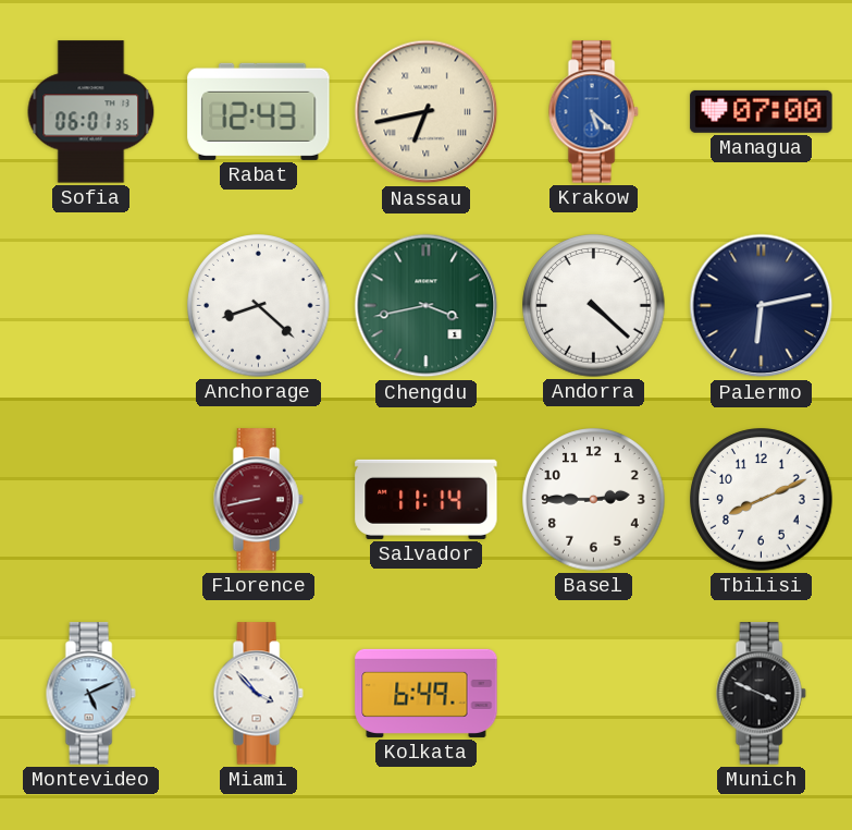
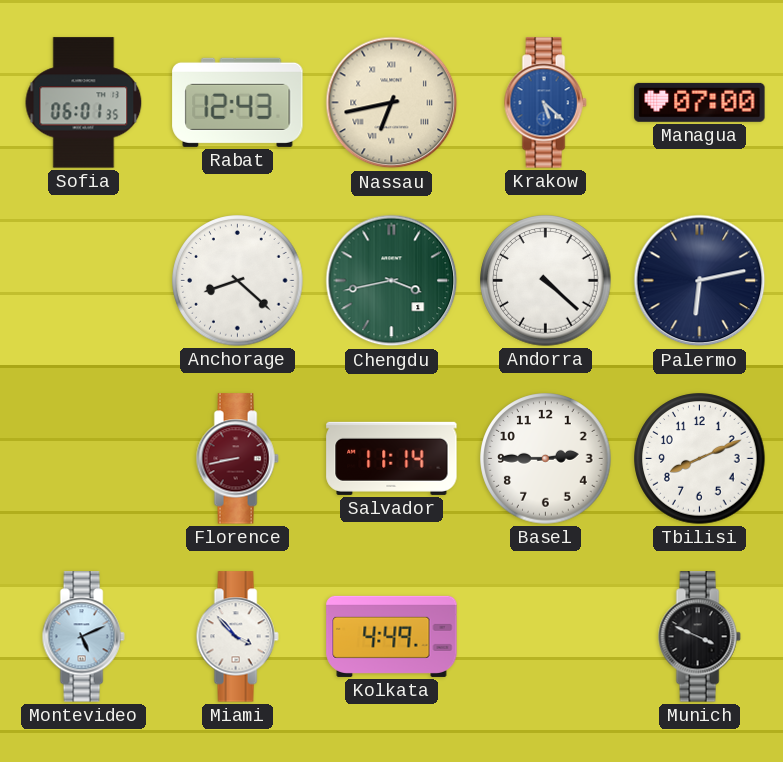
Kolkata: 6:49 -> 4:49
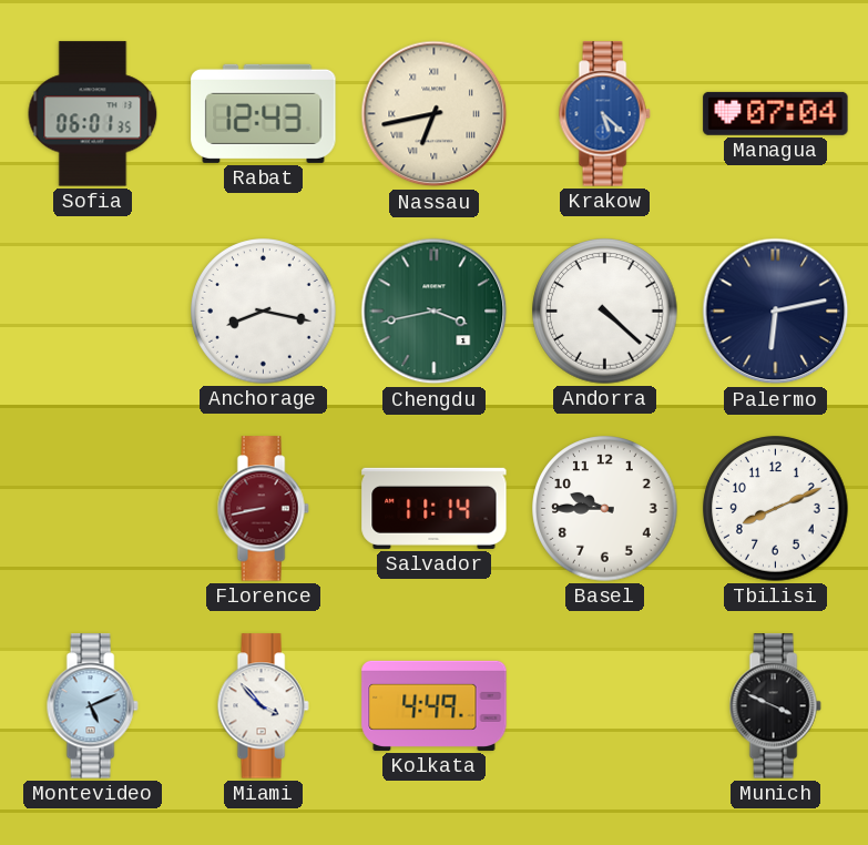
Managua: 07:00 -> 07:04
Anchorage: 8:22 -> 8:17
Basel: 2:45 -> 9:45
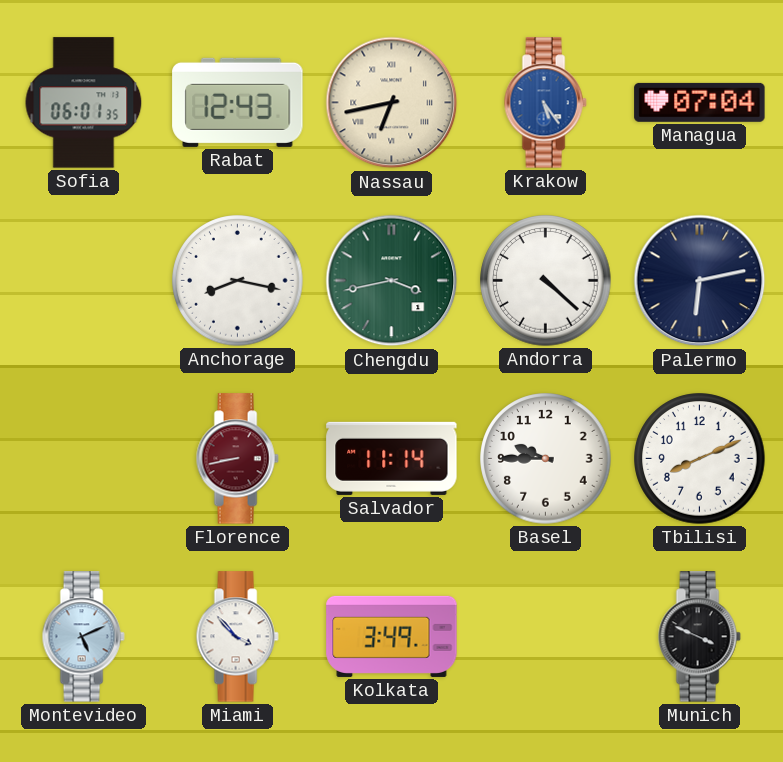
Krakow: 5:22 -> 5:24
Kolkata: 4:49 -> 3:49
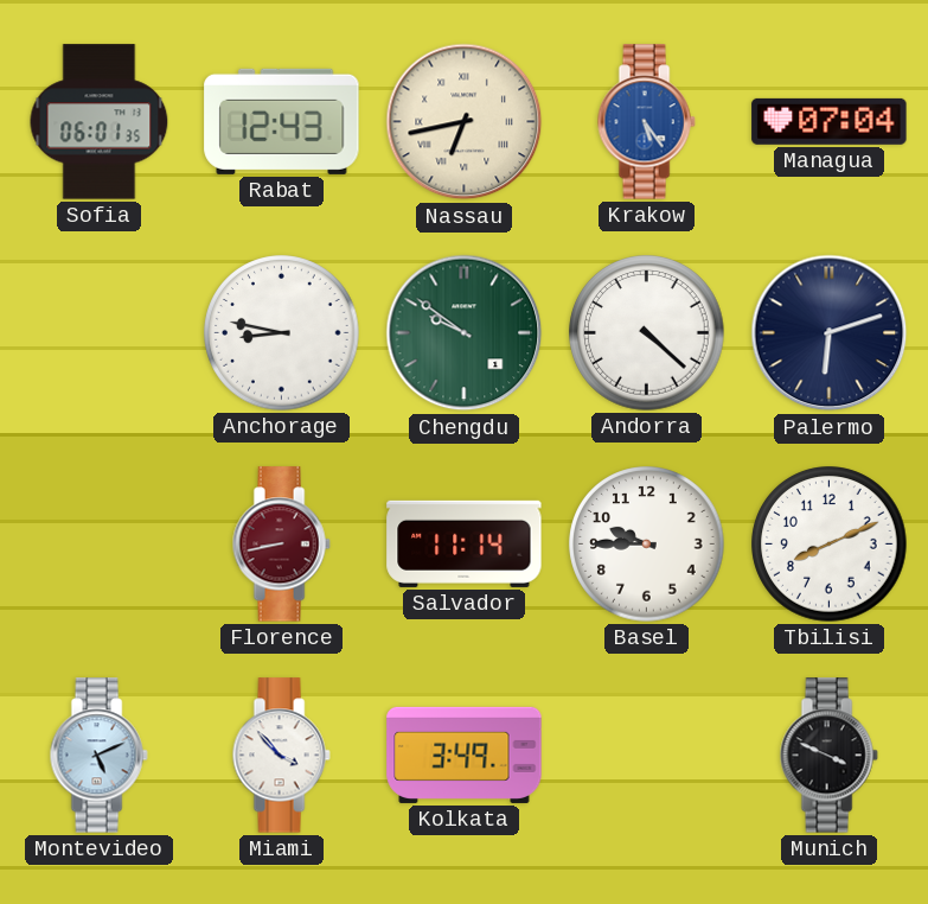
Anchorage: 8:17 -> 8:47
Chengdu: 3:43 -> 9:51
Palermo: 6:13 -> 6:12
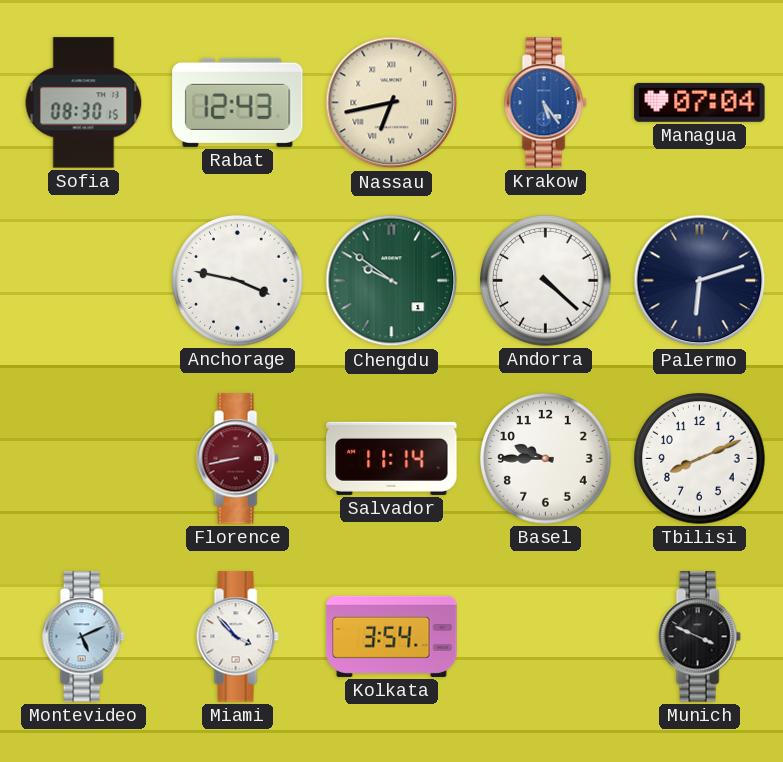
Sofia: 06:01 -> 08:30
Anchorage: 8:47 -> 3:47
Kolkata: 3:49 -> 3:54
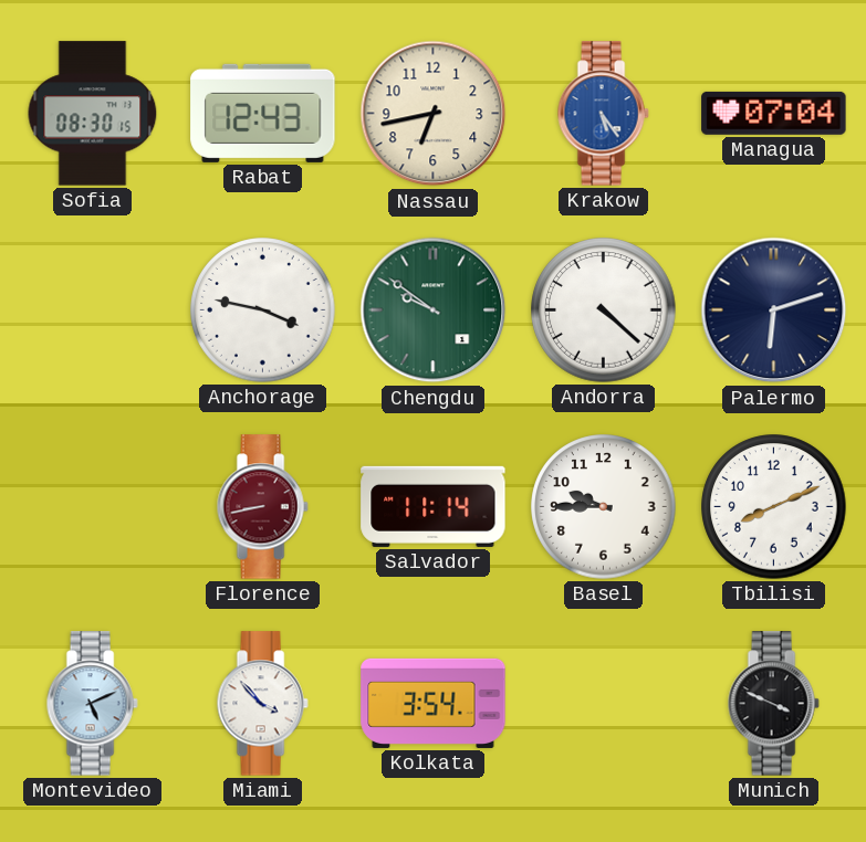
Nassau numerals: Roman -> Arabic
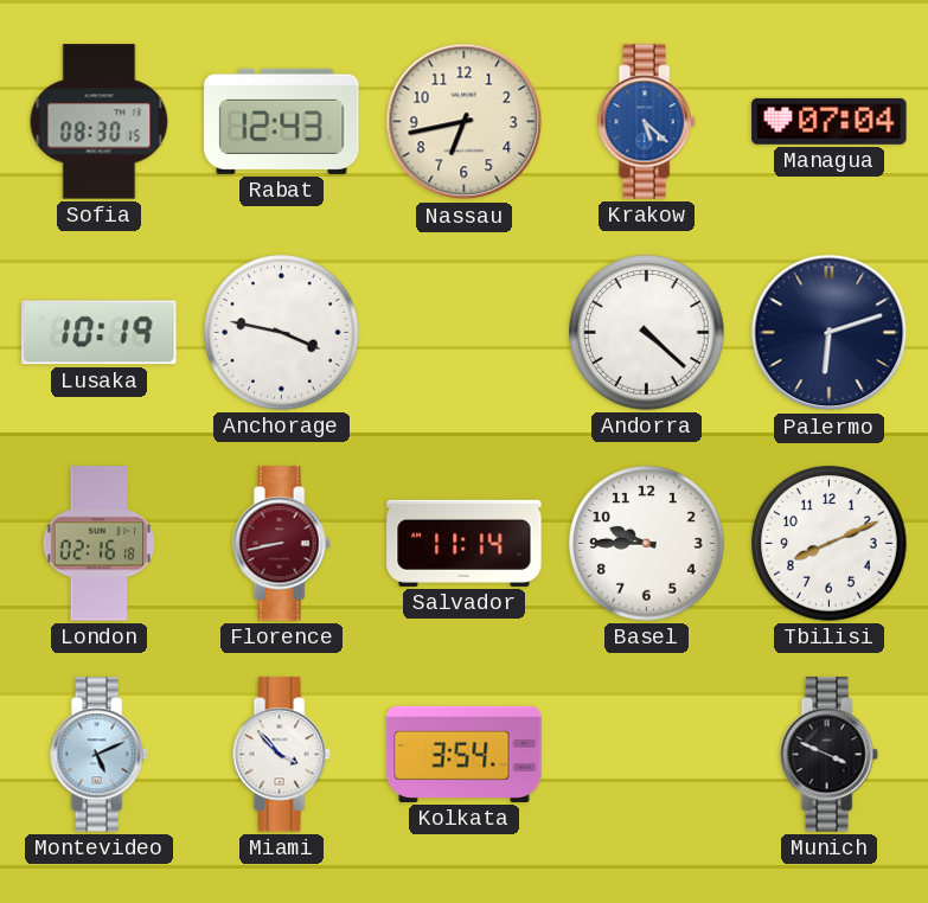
Krakow: 5:24 -> 5:22
Lusaka: none -> 10:19
Chengdu: 9:51 -> none
London: none -> 02:16
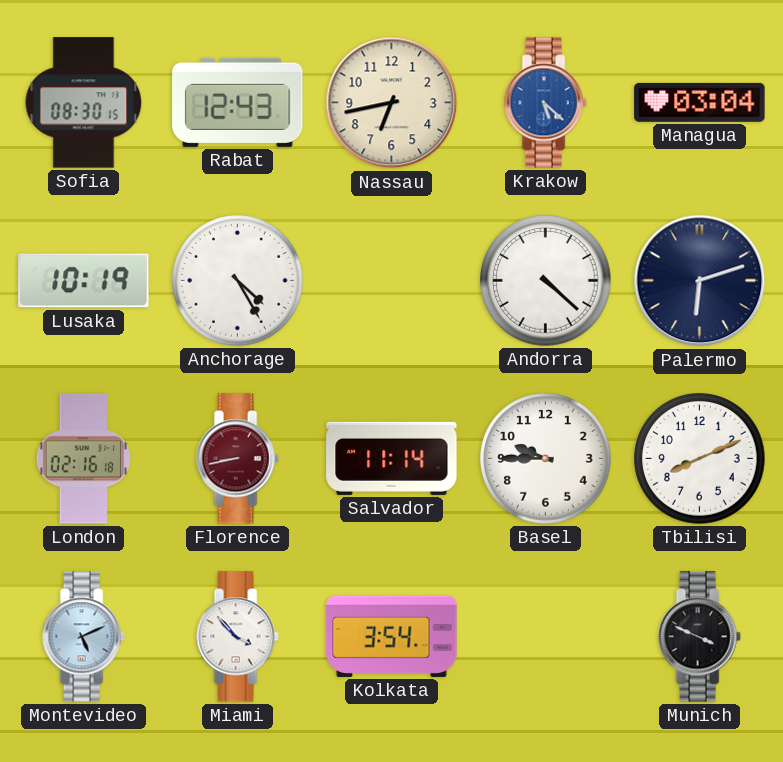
Managua: 07:04 -> 03:04
Anchorage: 3:47 -> 4:25
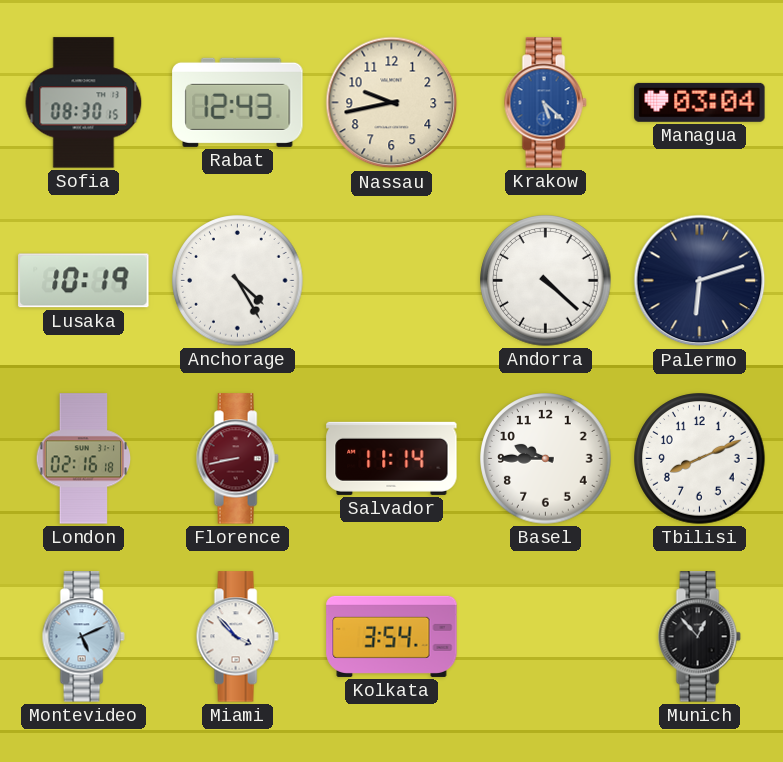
Nassau: 6:43 -> 9:43
Munich: 3:49 -> 12:53
